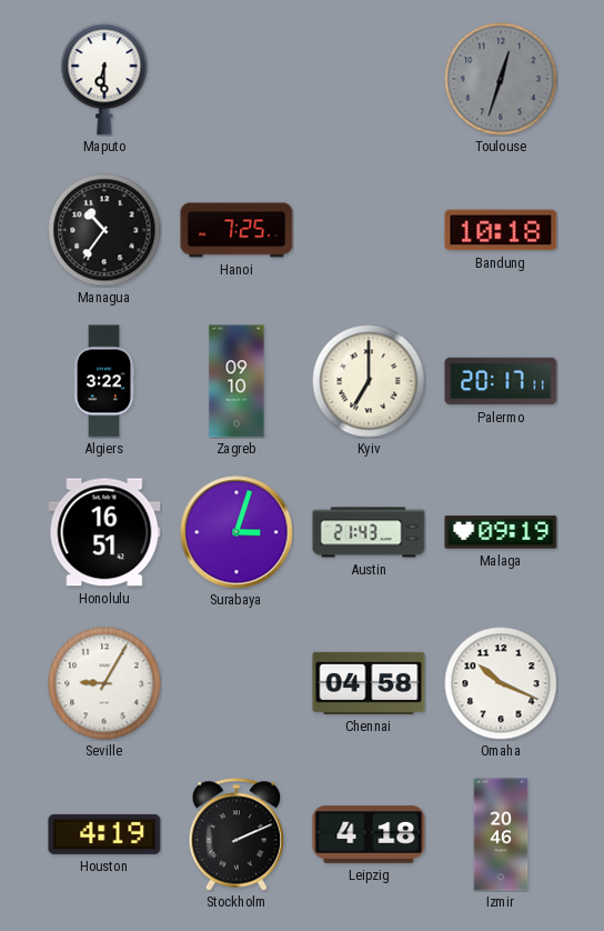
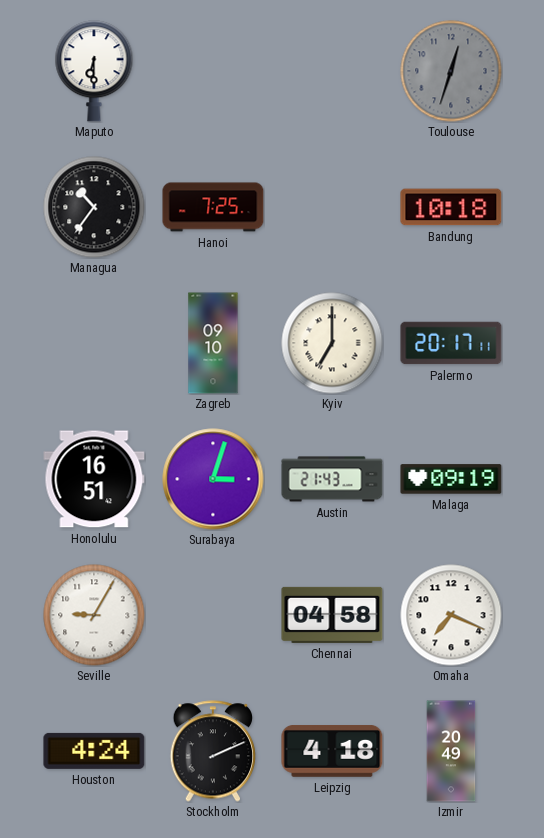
Algiers: 3:22 -> none
Omaha: 10:19 -> 7:19
Houston: 4:19 -> 4:24
Izmir: 20:46 -> 20:49
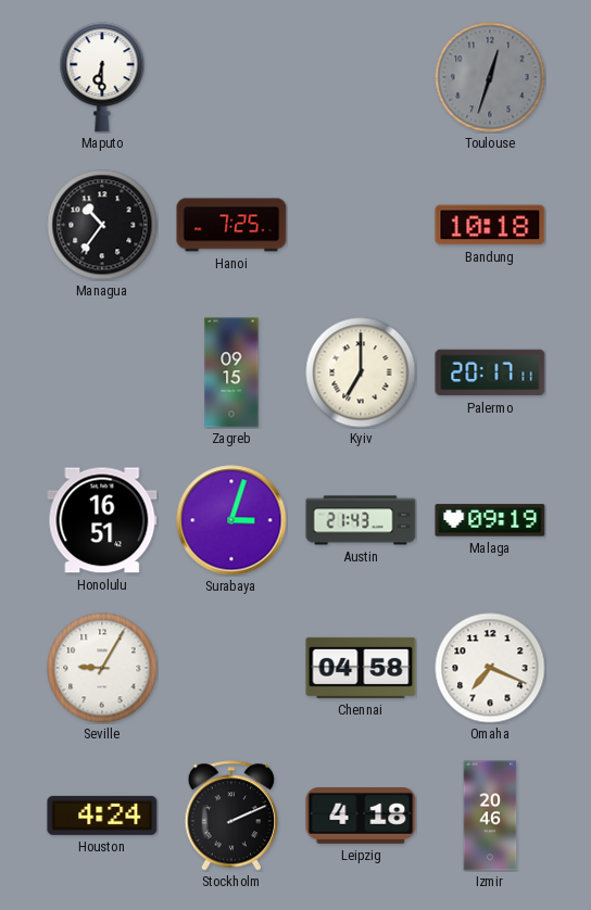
Zagreb: 09:10 -> 09:15
Izmir: 20:49 -> 20:46
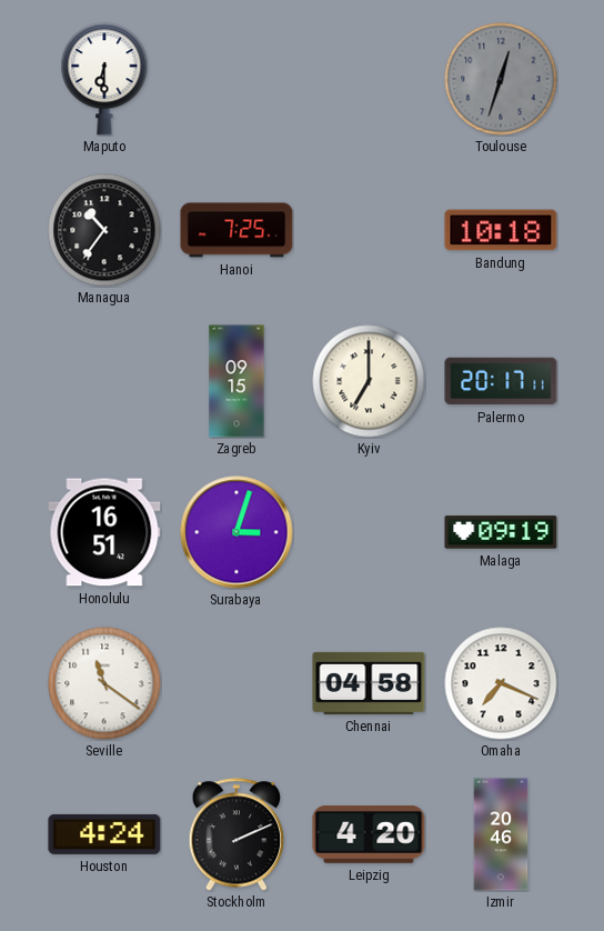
Austin: 21:43 -> none
Seville: 9:05 -> 11:21
Leipzig: 4:18 -> 4:20
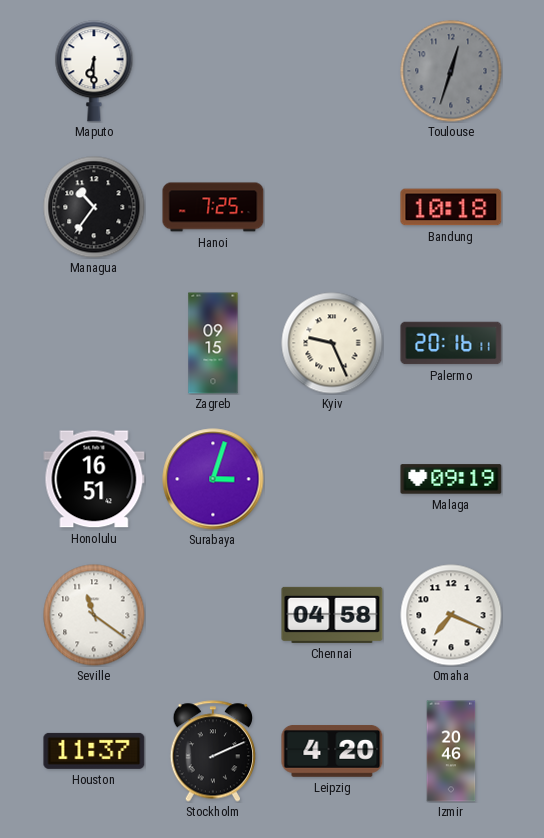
Kyiv: 7:00 -> 9:26
Palermo: 20:17 -> 20:16
Houston: 4:24 -> 11:37
